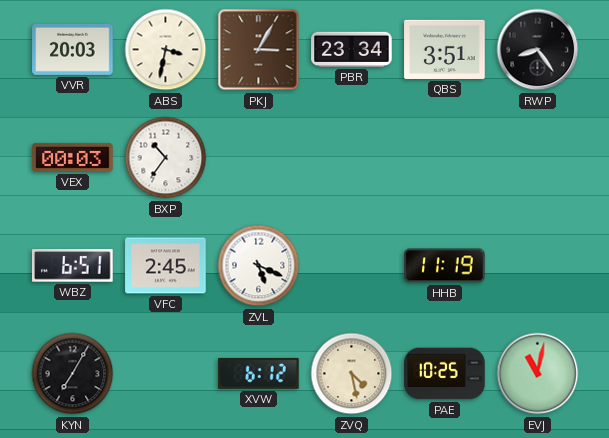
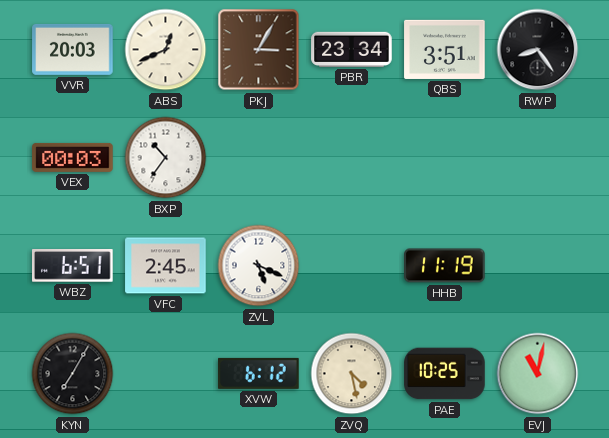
ABS: 3:32 -> 12:41
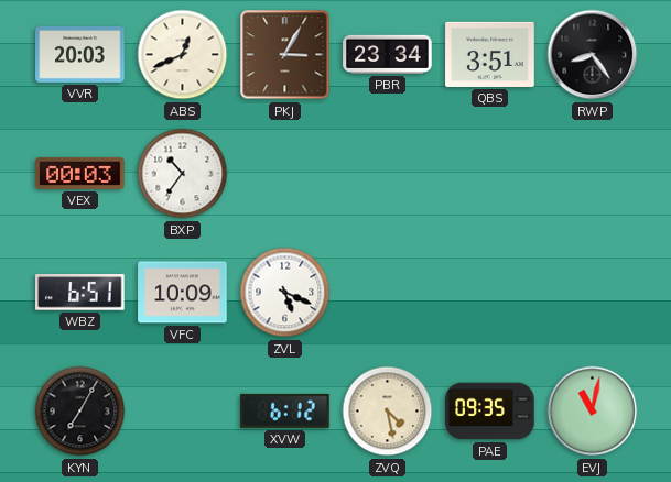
VFC: 2:45 -> 10:09
HHB: 11:19 -> none
PAE: 10:25 -> 09:35
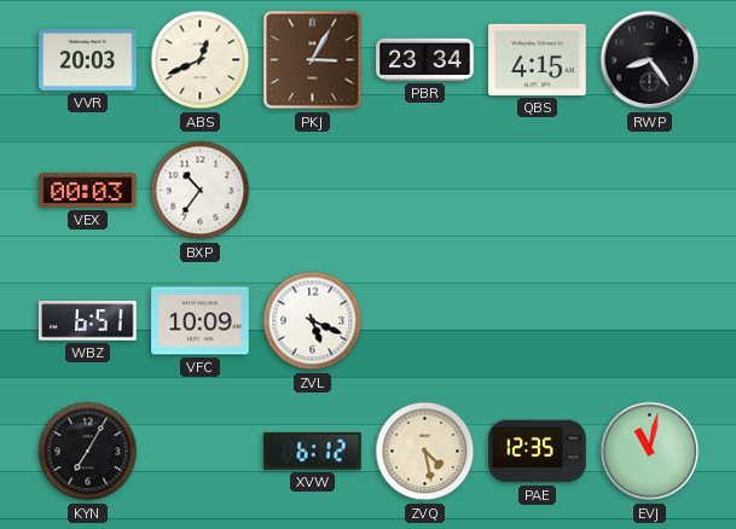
QBS: 3:51 -> 4:15
PAE: 09:35 -> 12:35
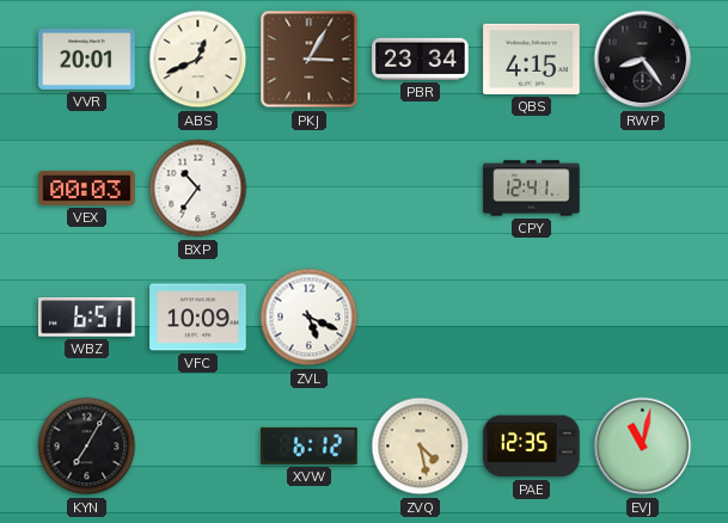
VVR: 20:03 -> 20:01
CPY: none -> 12:41
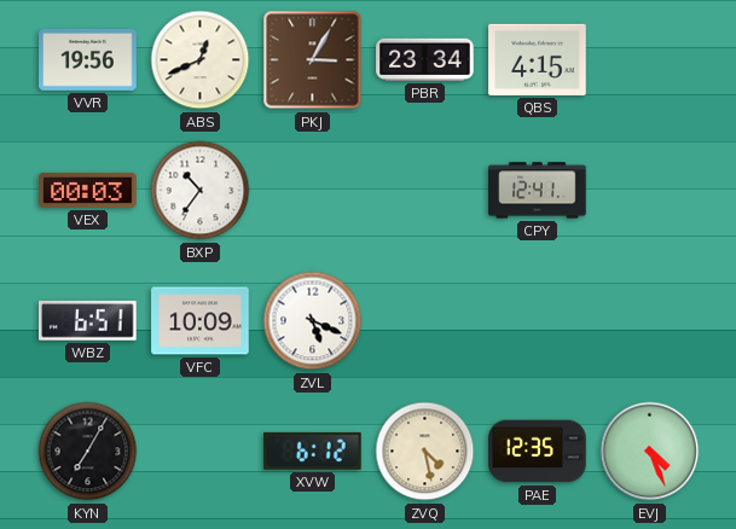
VVR: 20:01 -> 19:56
RWP: 8:24 -> none
EVJ: 11:02 -> 4:26
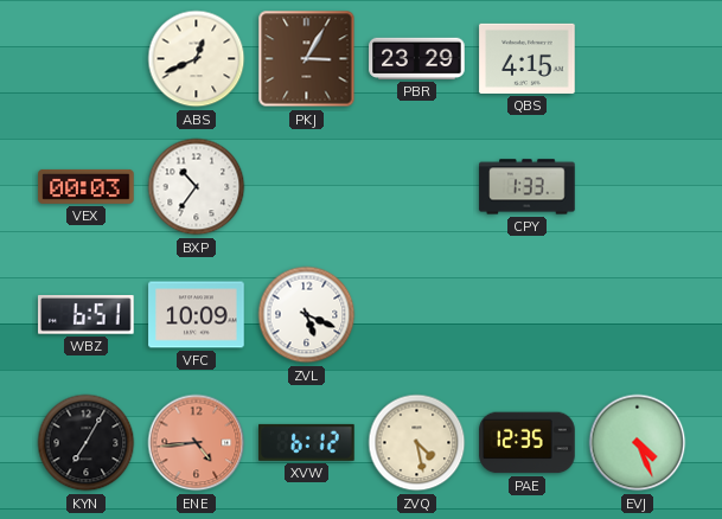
VVR: 19:56 -> none
PBR: 23:34 -> 23:29
CPY: 12:41 -> 1:33
ENE: none -> 4:44
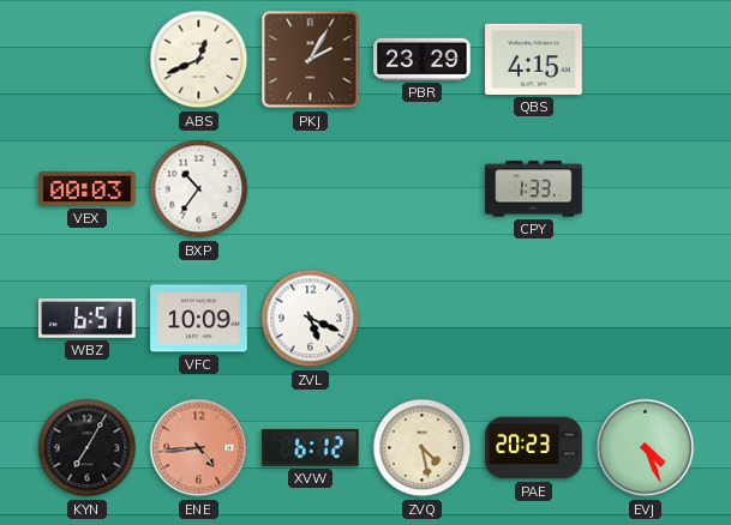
PKJ: 3:05 -> 2:05
PAE: 12:35 -> 20:23
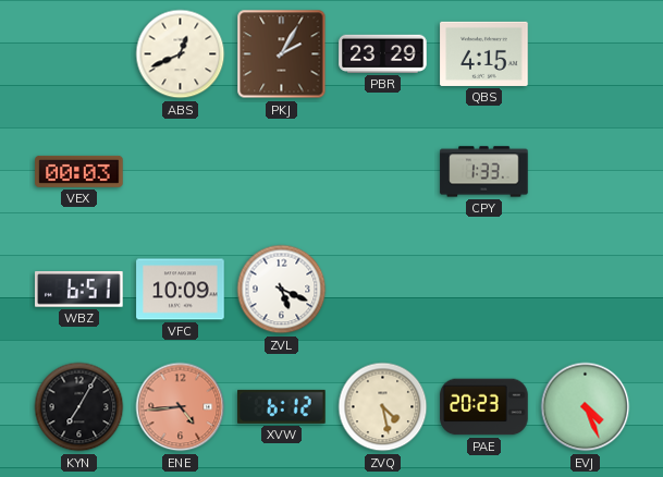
BXP: 10:36 -> none
